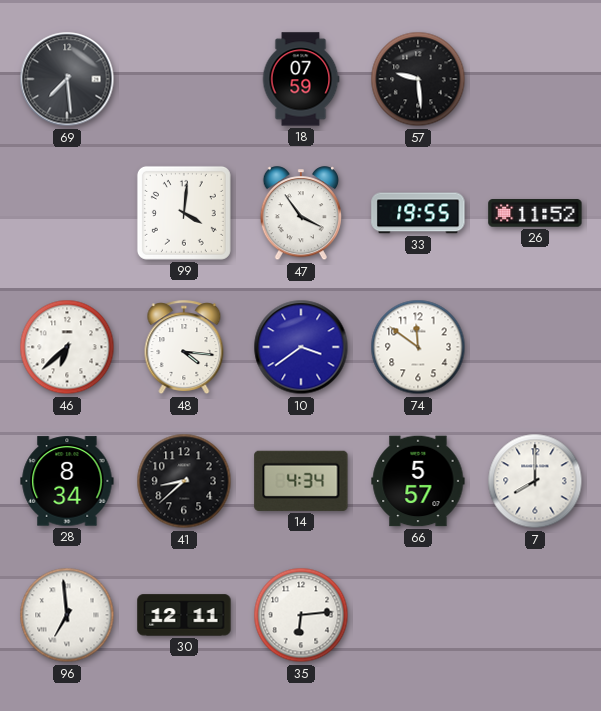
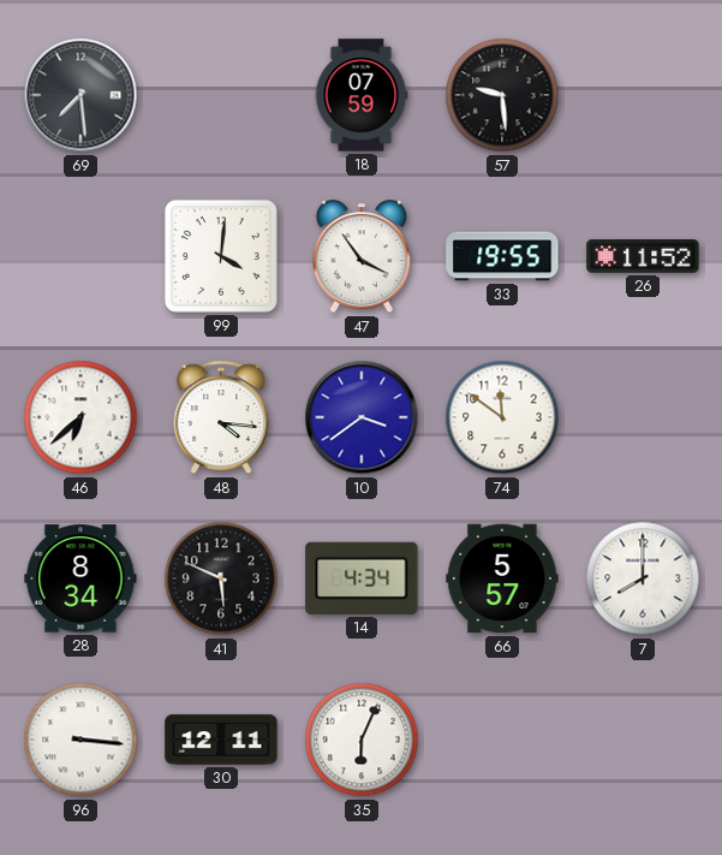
41: 8:38 -> 5:49
96: 6:59 -> 3:16
35: 6:14 -> 6:04
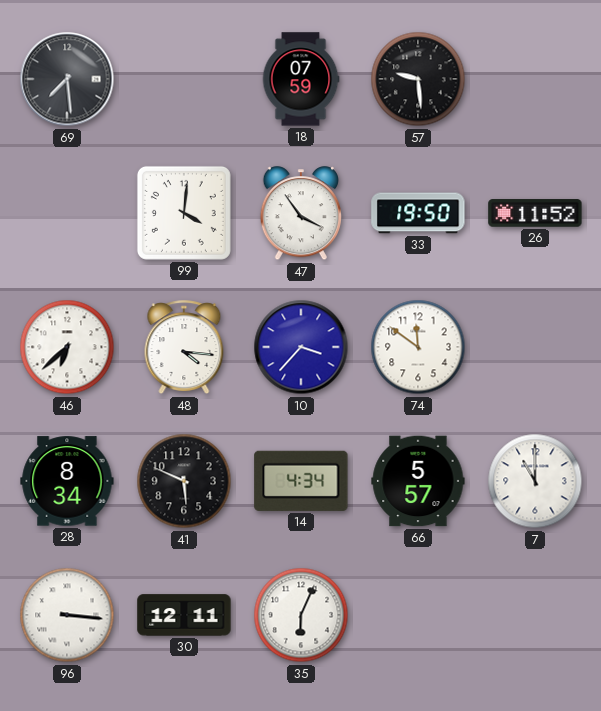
33: 19:55 -> 19:50
10: 3:39 -> 3:37
7: 8:00 -> 11:00
